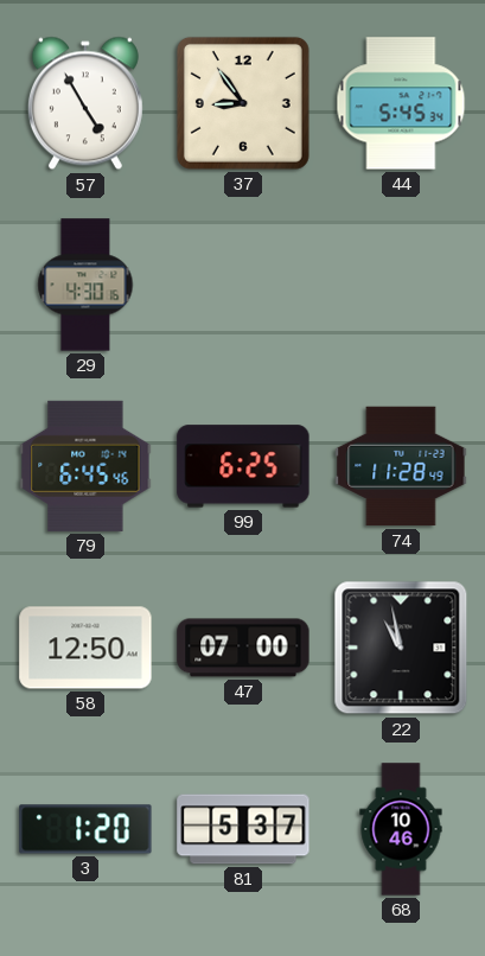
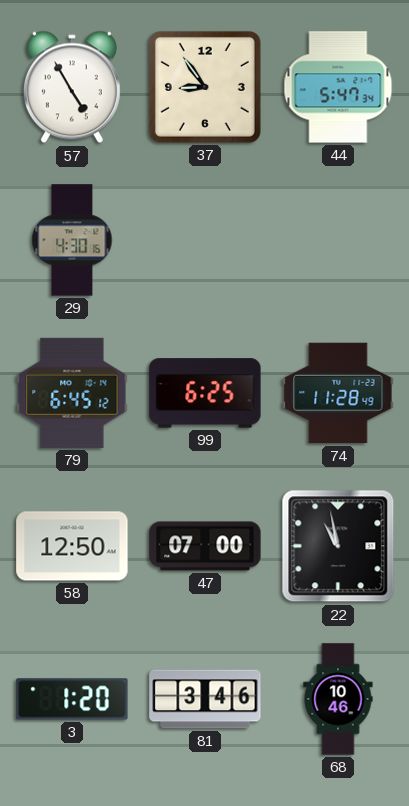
44: 5:45 -> 5:47
79: 6:45:46 -> 6:45:12
81: 5:37 -> 3:46
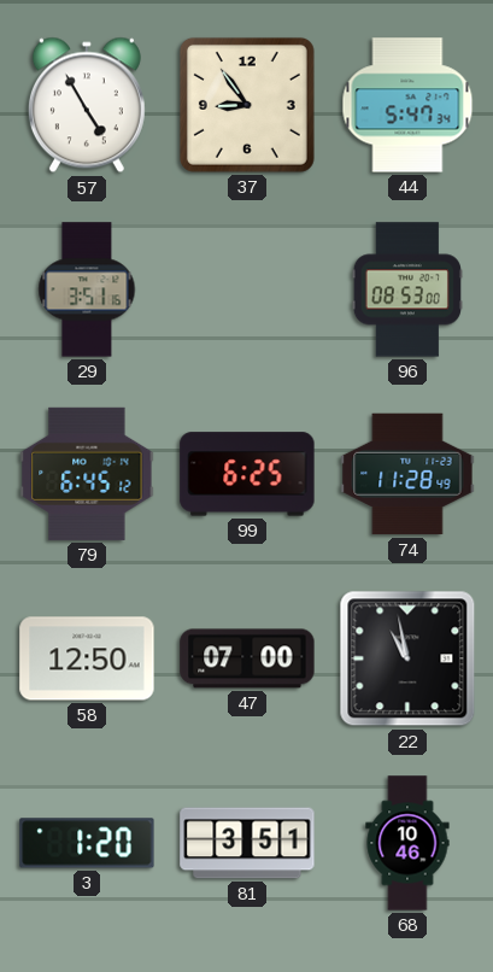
29: 4:30 -> 3:51
96: none -> 08:53
81: 3:46 -> 3:51
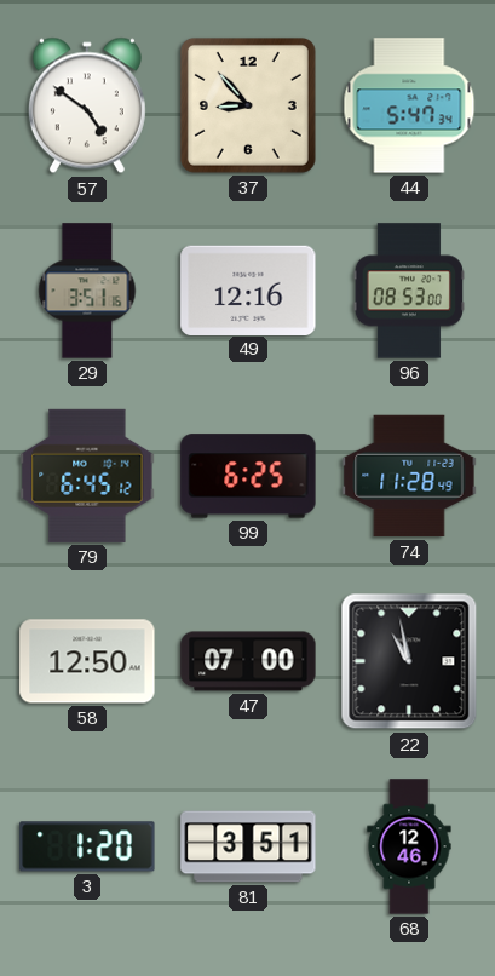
57: 4:55 -> 4:51
37: 8:54 -> 8:53
49: none -> 12:16
68: 10:46 -> 12:46
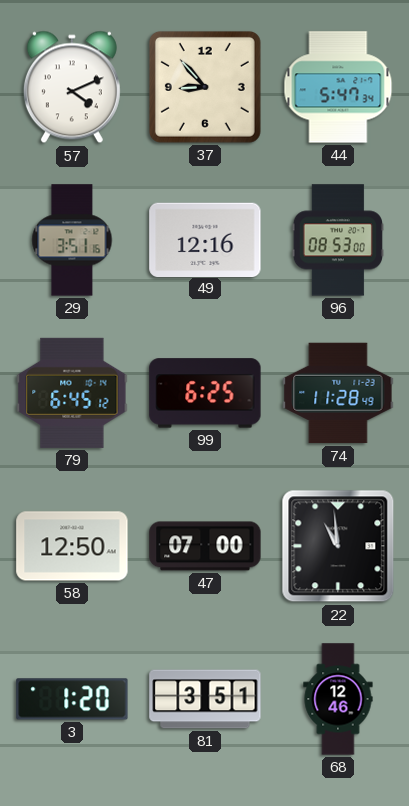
57: 4:51 -> 4:11
22: 10:58 -> 10:59
